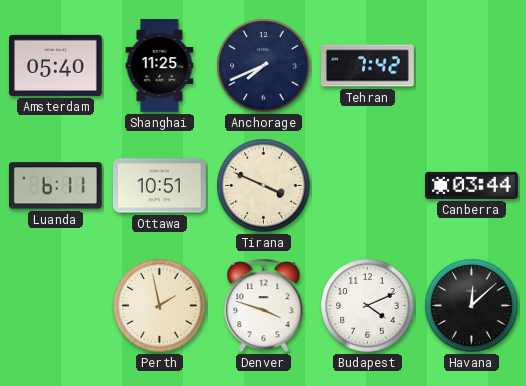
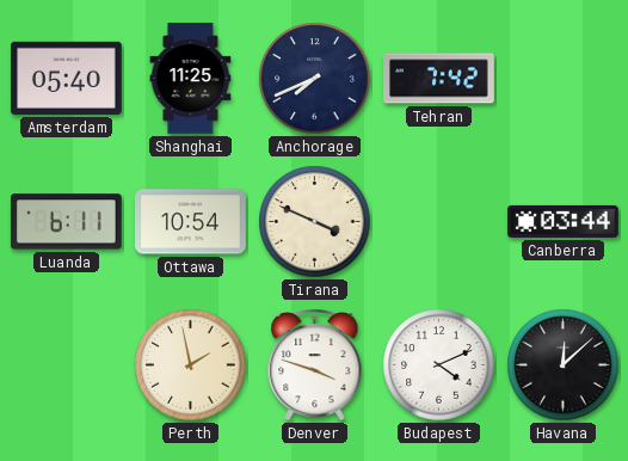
Ottawa: 10:51 -> 10:54
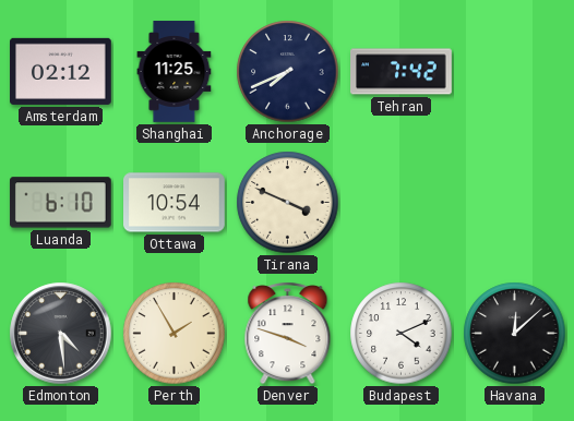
Amsterdam: 05:40 -> 02:12
Luanda: 6:11 -> 6:10
Canberra: 03:44 -> none
Edmonton: none -> 4:29
Perth: 1:58 -> 1:55
